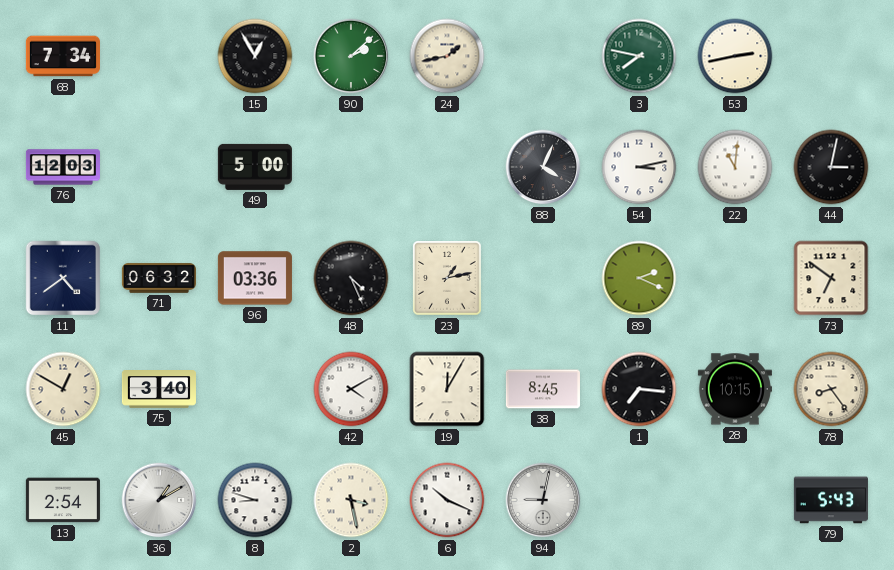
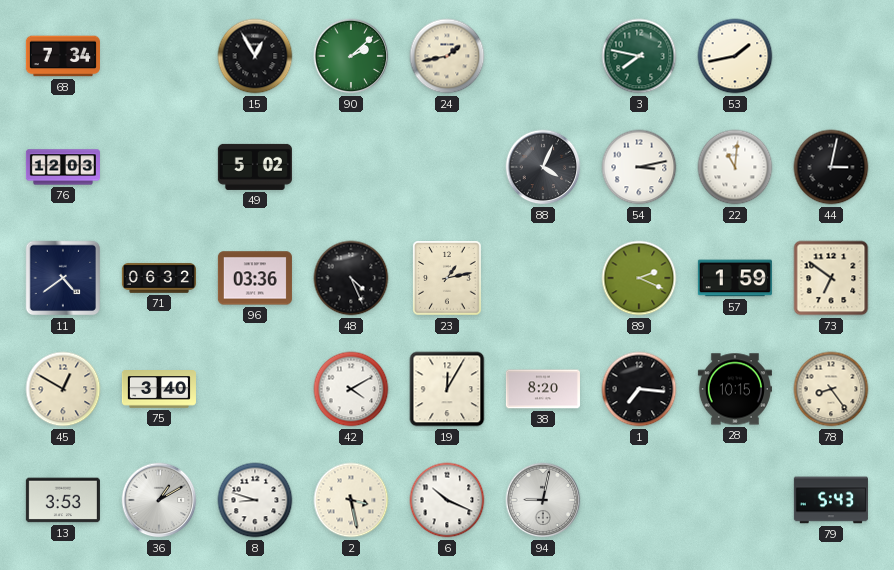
53: 2:43 -> 1:43
49: 5:00 -> 5:02
57: none -> 1:59
38: 8:45 -> 8:20
13: 2:54 -> 3:53
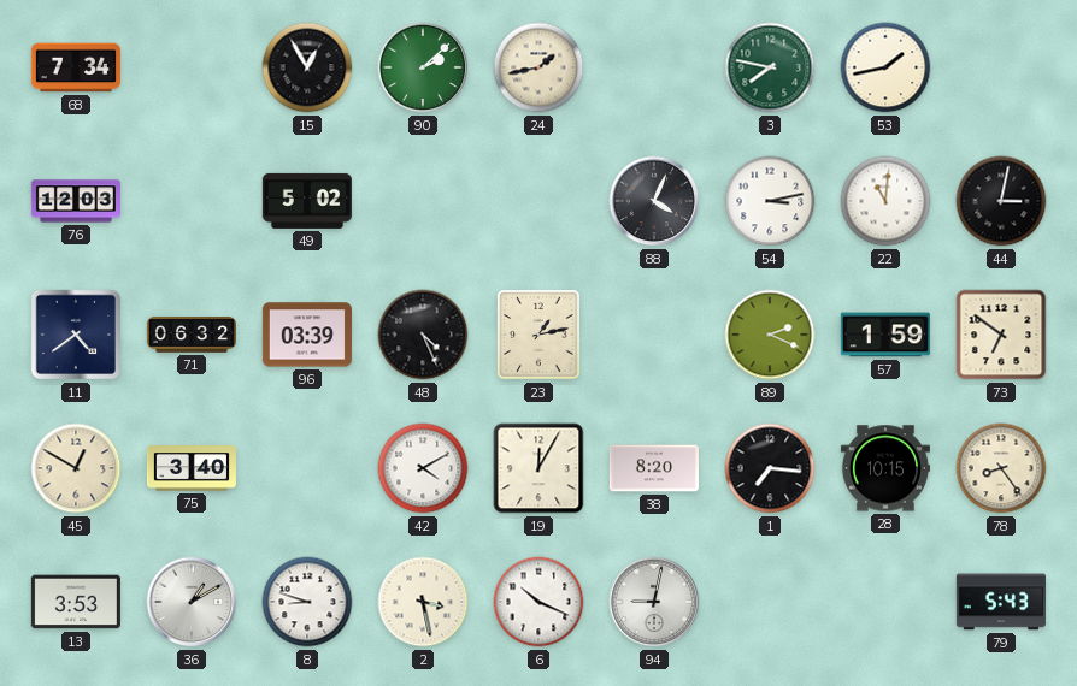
96: 03:36 -> 03:39
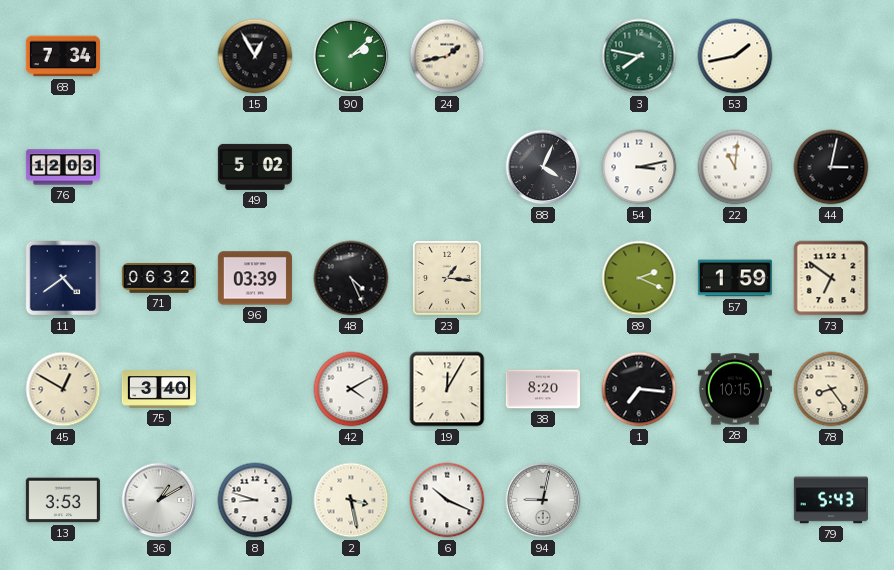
23: 1:13 -> 1:16
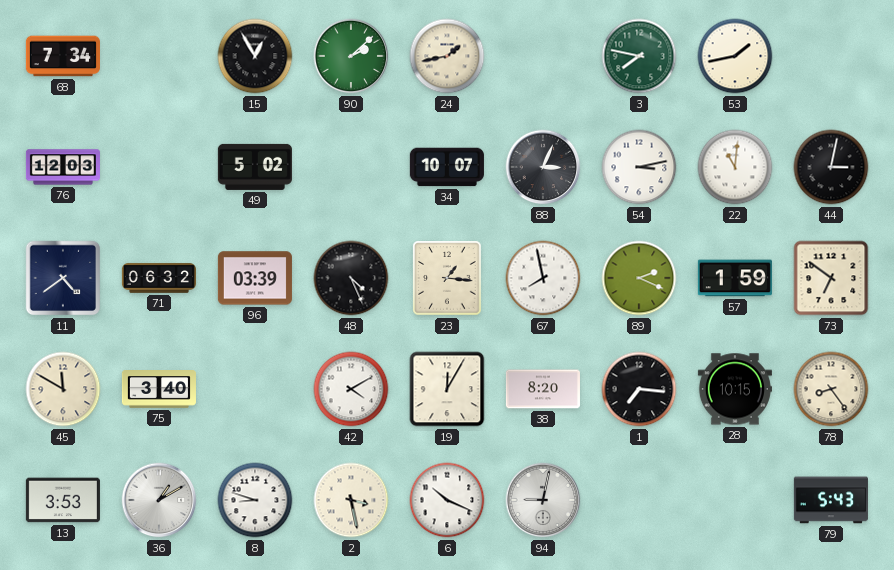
34: none -> 10:07
88: 4:04 -> 3:04
67: none -> 7:58
45: 12:50 -> 11:50
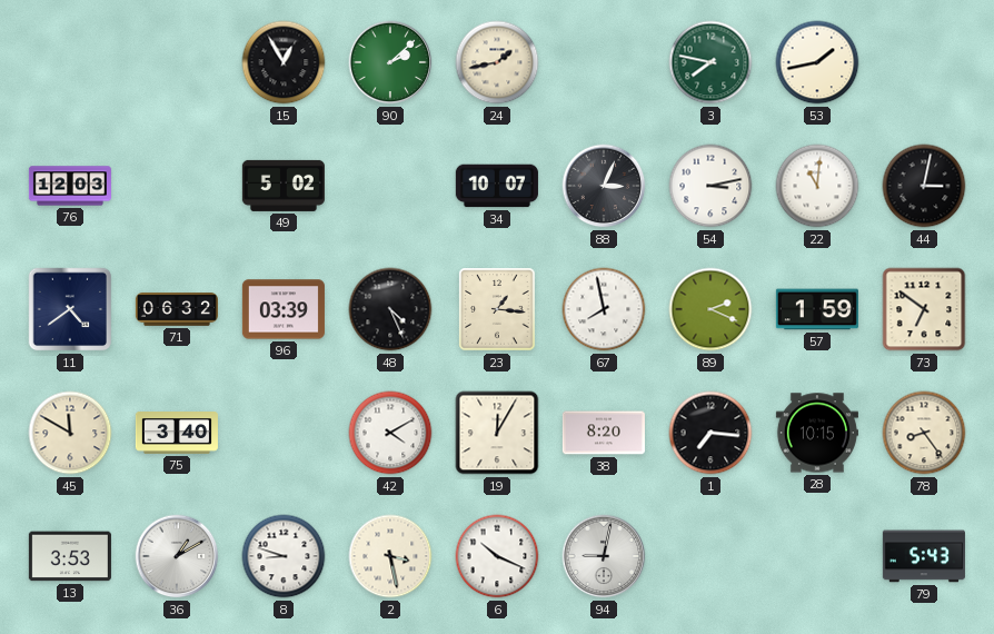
68: 7:34 -> none
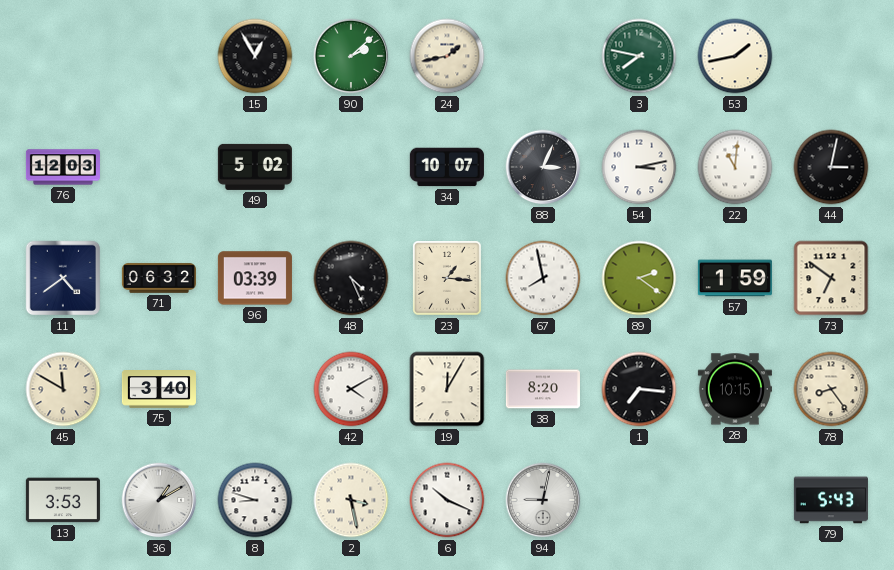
89: 2:19 -> 2:21
